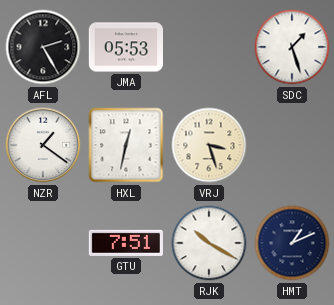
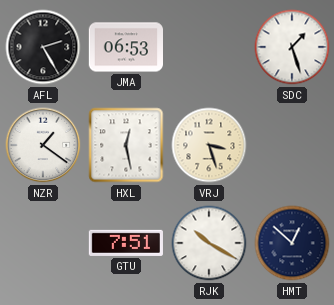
JMA: 05:53 -> 06:53
HXL: 12:32 -> 12:28
HMT: 1:11 -> 12:52
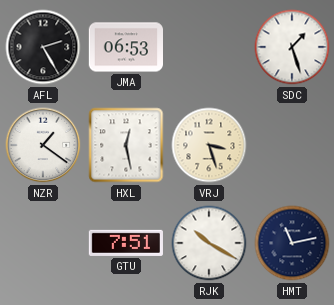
HMT: 12:52 -> 11:13
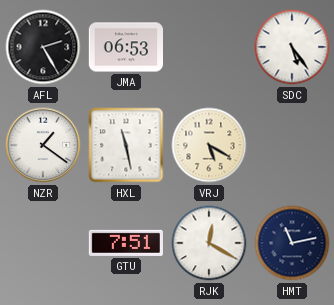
SDC: 1:27 -> 5:24
HXL: 12:28 -> 11:28
VRJ: 3:27 -> 5:20
RJK: 10:20 -> 12:20
